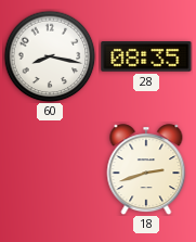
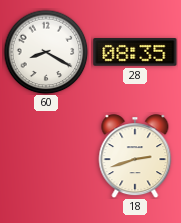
60: 8:17 -> 8:20
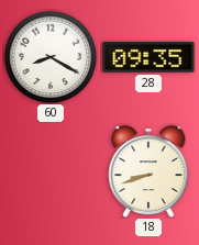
28: 08:35 -> 09:35
18: 2:42 -> 8:42
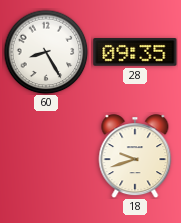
60: 8:20 -> 8:25
18: 8:42 -> 9:42
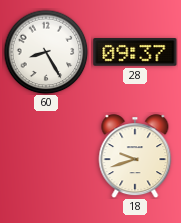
28: 09:35 -> 09:37
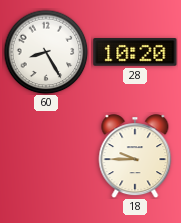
28: 09:37 -> 10:20
18: 9:42 -> 9:45
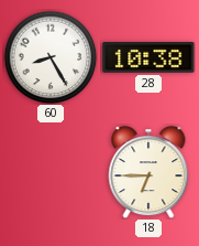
28: 10:20 -> 10:38
18: 9:45 -> 6:45
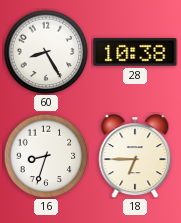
16: none -> 8:33
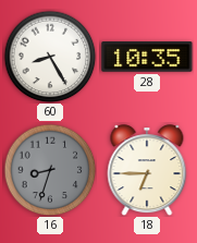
28: 10:38 -> 10:35
16 dial: white -> grey
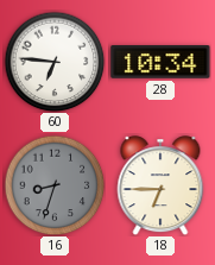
60: 8:25 -> 6:46
28: 10:35 -> 10:34
